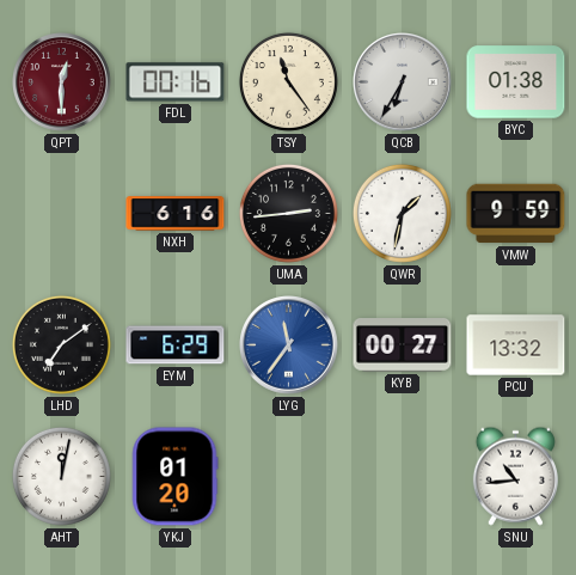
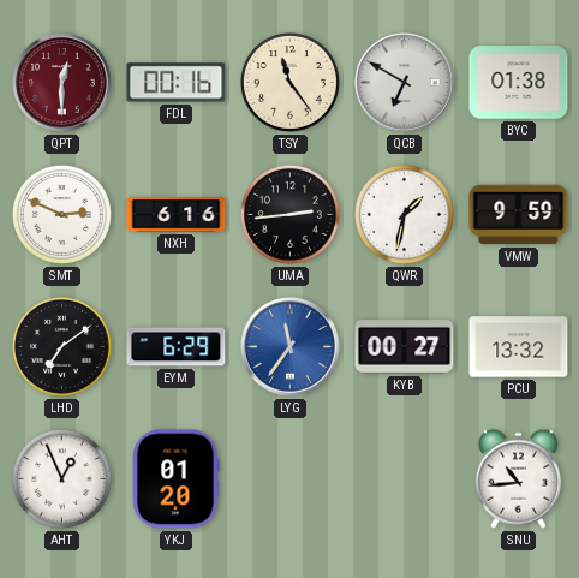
QCB: 6:35 -> 6:50
SMT: none -> 2:49
AHT: 12:02 -> 12:56
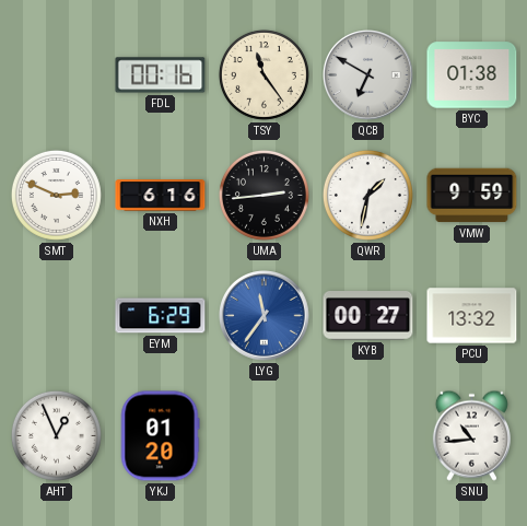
QPT: 12:30 -> none
LHD: 7:09 -> none
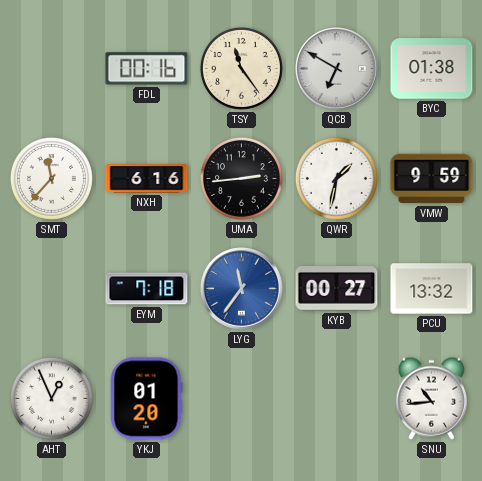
SMT: 2:49 -> 11:37
EYM: 6:29 -> 7:18
